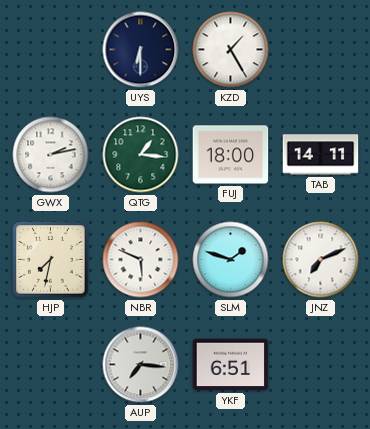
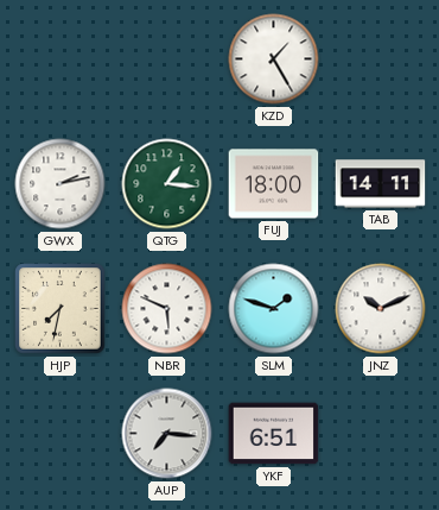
UYS: 6:30 -> none
JNZ: 7:11 -> 10:11
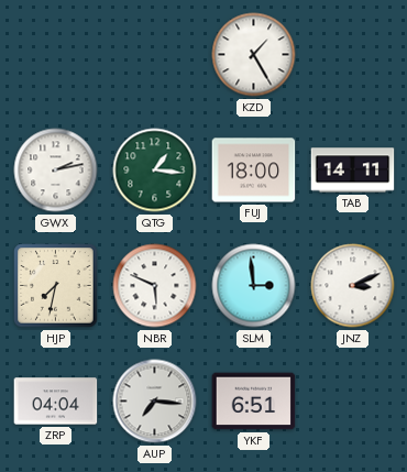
SLM: 1:48 -> 2:59
JNZ: 10:11 -> 3:11
ZRP: none -> 04:04
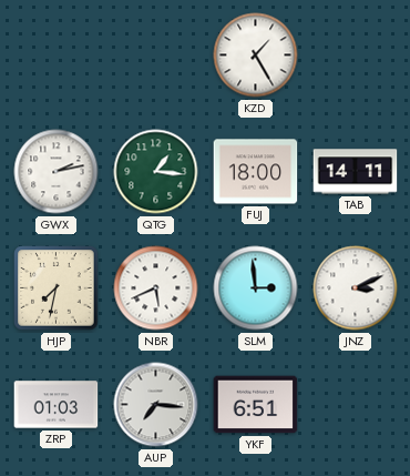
NBR: 5:49 -> 5:41
ZRP: 04:04 -> 01:03
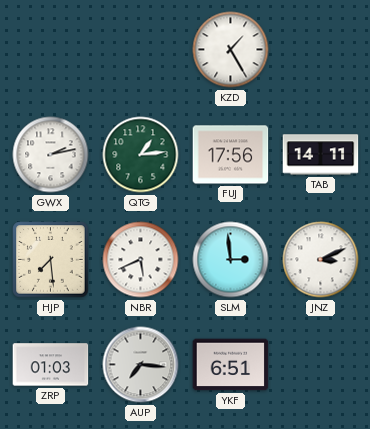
QTG: 1:16 -> 1:14
FUJ: 18:00 -> 17:56
HJP: 7:32 -> 7:29
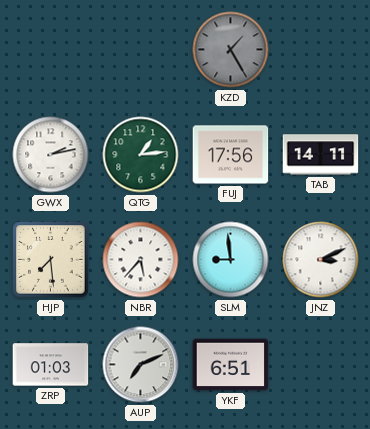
KZD dial: white -> grey
NBR: 5:41 -> 5:37
SLM: 2:59 -> 8:59
AUP: 7:16 -> 7:11
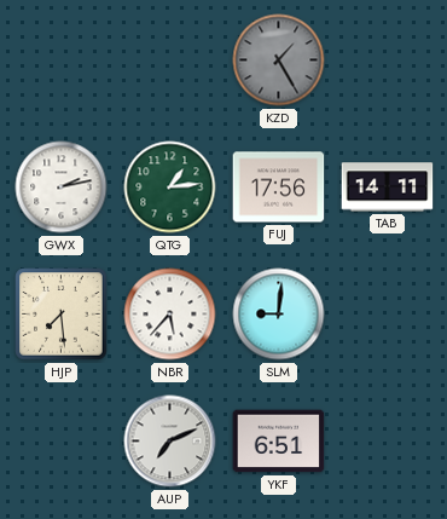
SLM: 8:59 -> 9:01
JNZ: 3:11 -> none
ZRP: 01:03 -> none
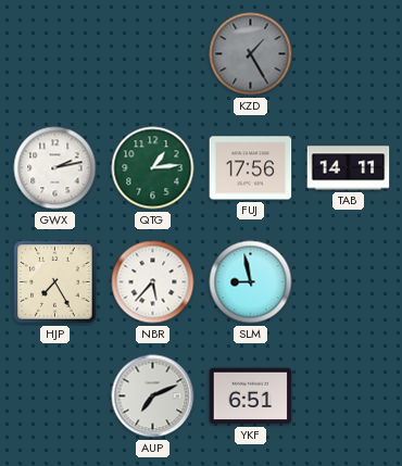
HJP: 7:29 -> 7:25
SLM: 9:01 -> 8:58
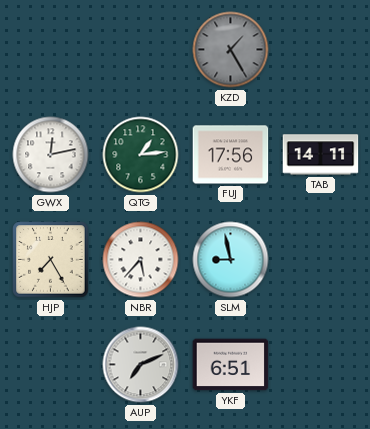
GWX: 2:13 -> 12:13
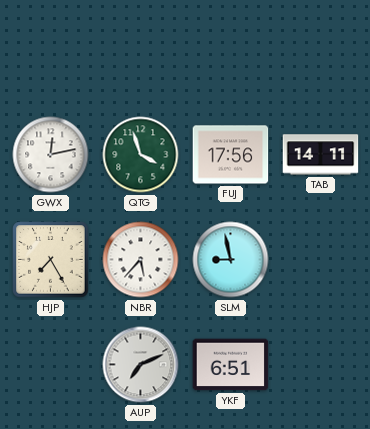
KZD: 1:25 -> none
QTG: 1:14 -> 3:57
